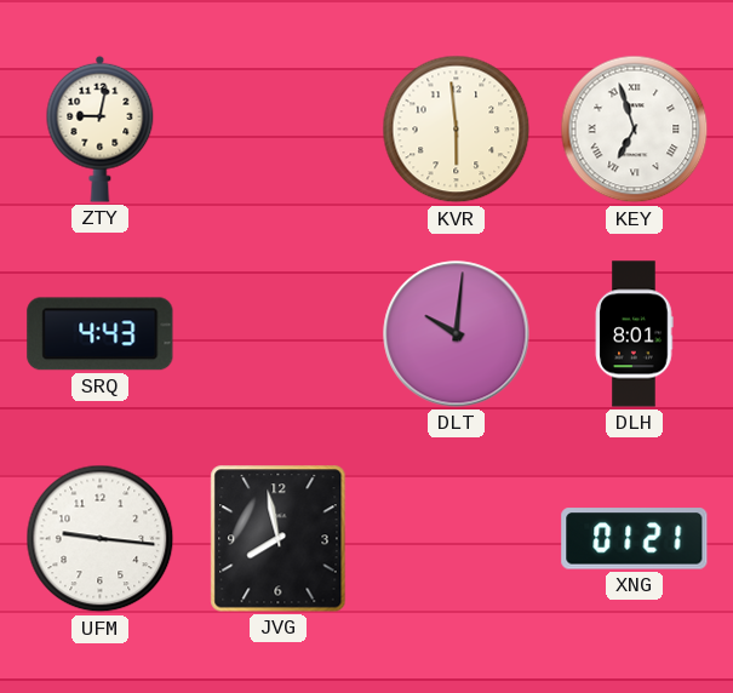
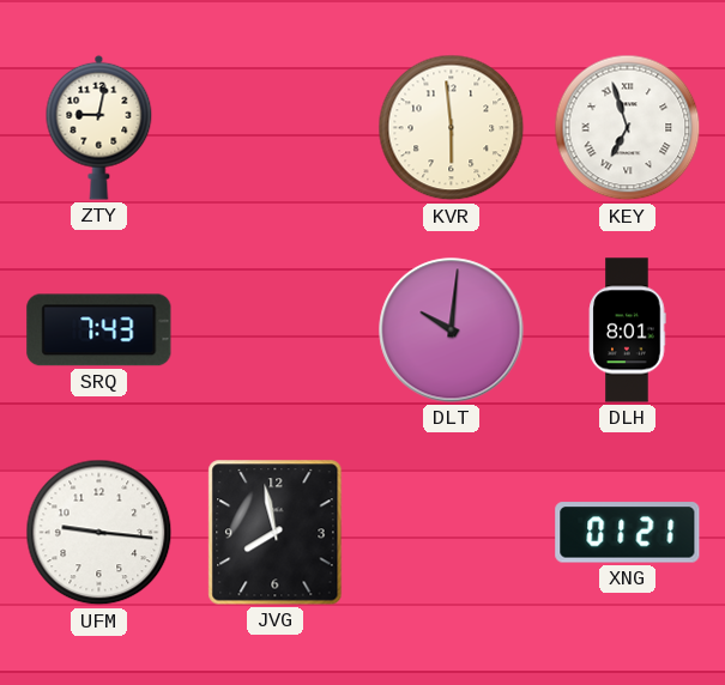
SRQ: 4:43 -> 7:43
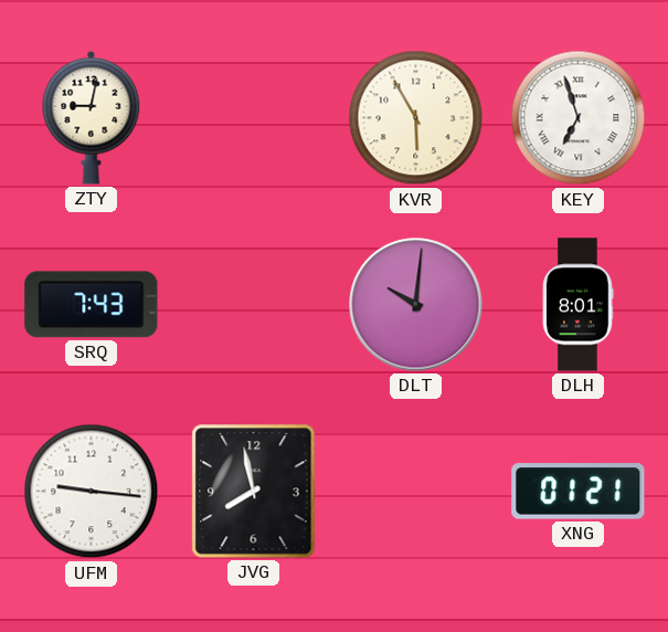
KVR: 5:59 -> 5:55
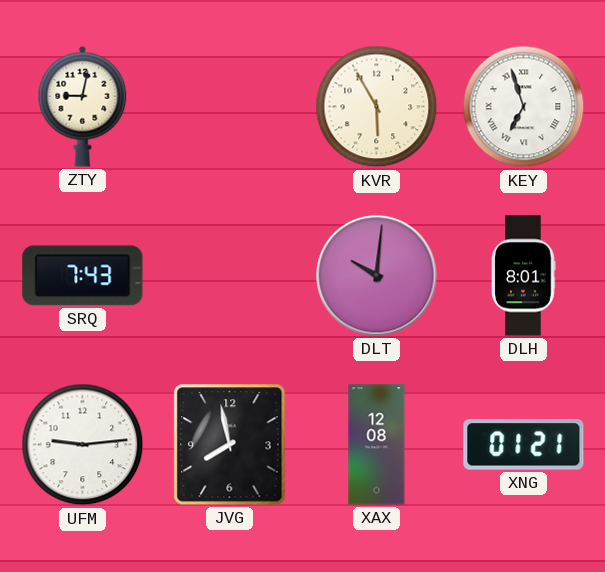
UFM: 9:16 -> 9:14
XAX: none -> 12:08
